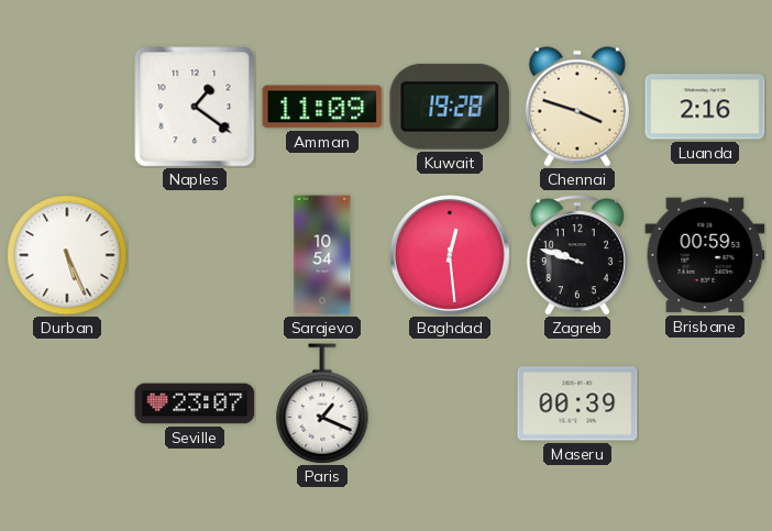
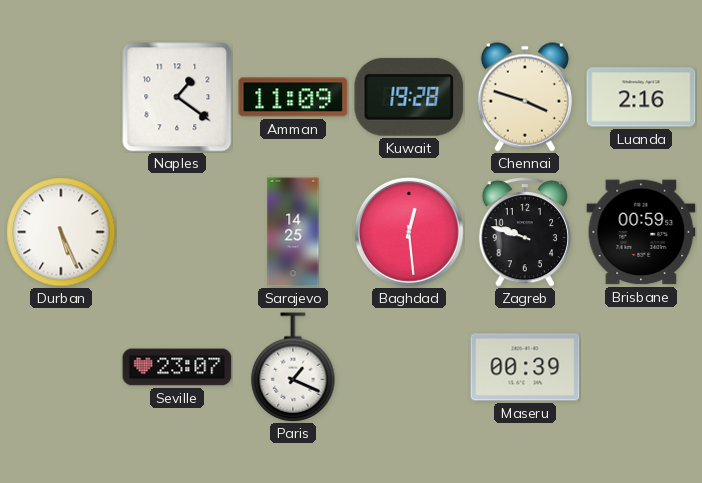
Sarajevo: 10:54 -> 14:25
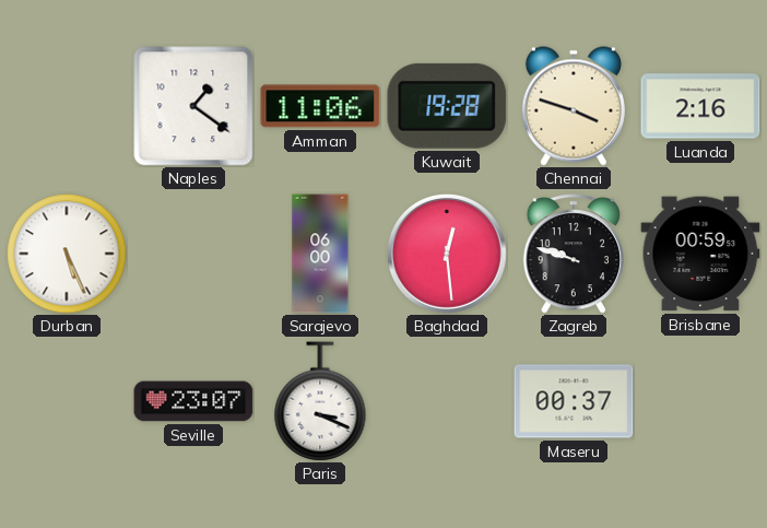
Amman: 11:09 -> 11:06
Sarajevo: 14:25 -> 06:00
Paris: 1:19 -> 3:19
Maseru: 00:39 -> 00:37
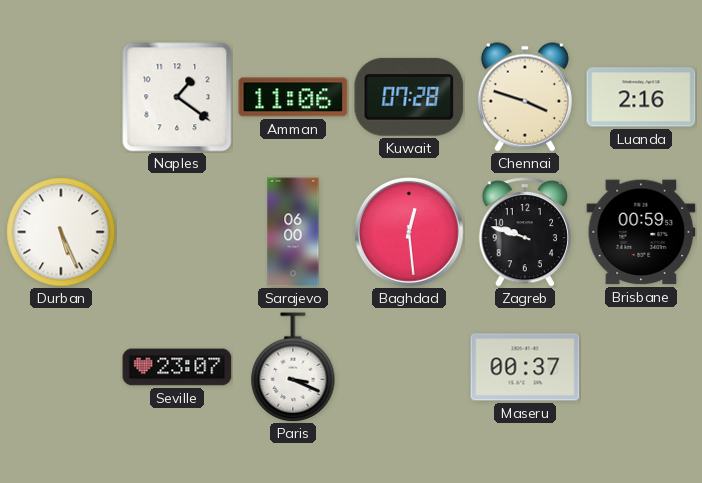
Kuwait: 19:28 -> 07:28
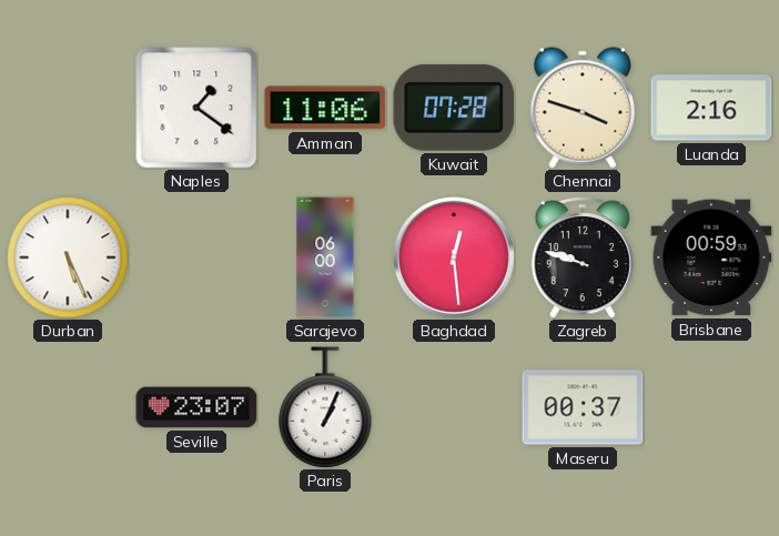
Paris: 3:19 -> 1:04
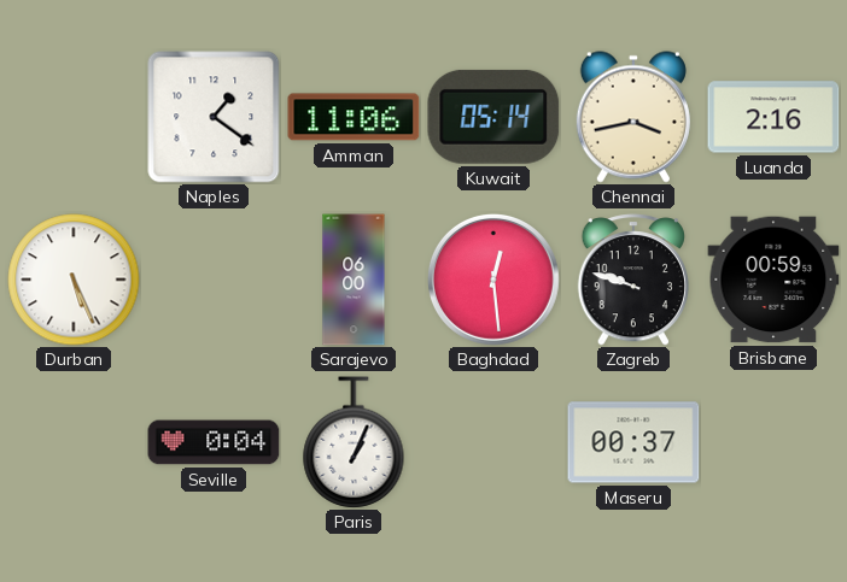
Kuwait: 07:28 -> 05:14
Chennai: 3:48 -> 3:43
Seville: 23:07 -> 0:04
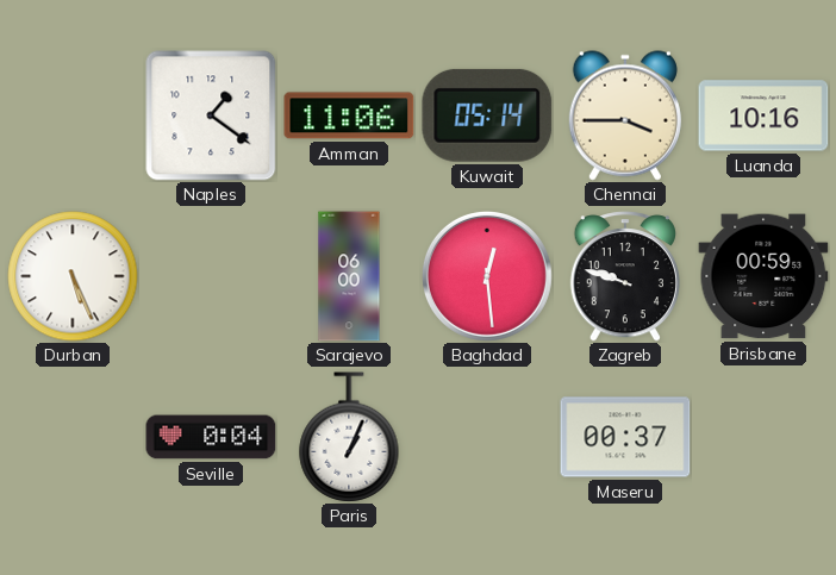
Chennai: 3:43 -> 3:45
Luanda: 2:16 -> 10:16
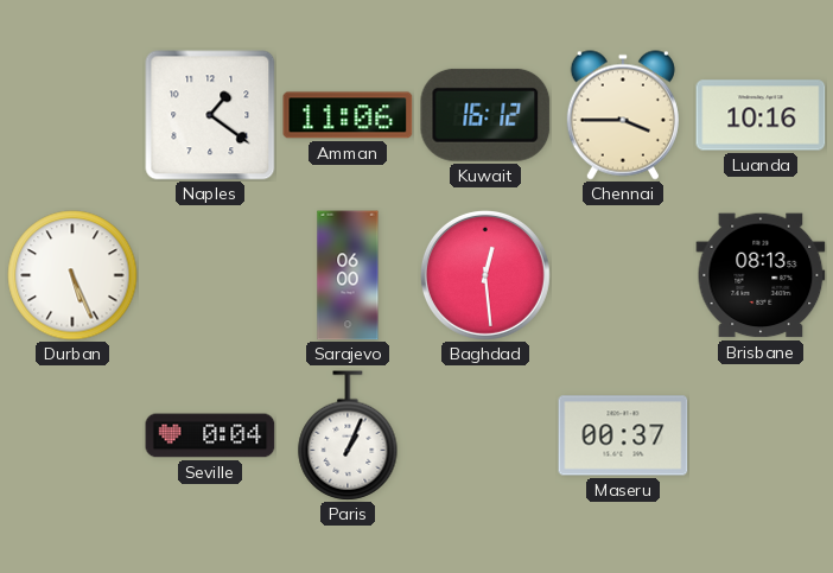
Kuwait: 05:14 -> 16:12
Zagreb: 9:48 -> none
Brisbane: 00:59 -> 08:13
